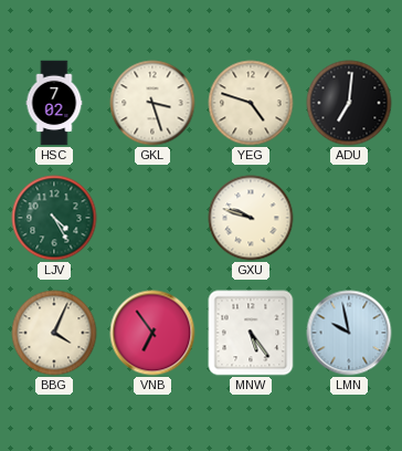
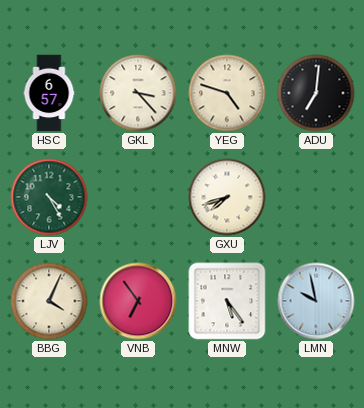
HSC: 7:02 -> 6:57
GKL: 3:27 -> 3:23
GXU: 9:48 -> 7:42
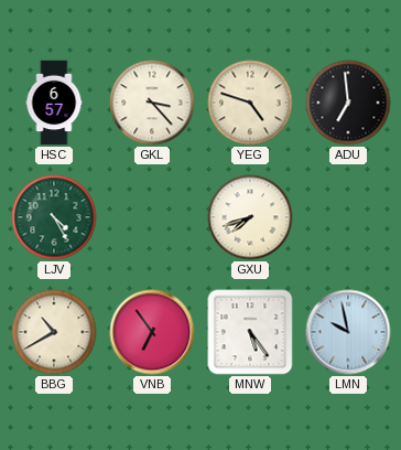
ADU: 7:01 -> 6:59
BBG: 4:04 -> 10:40
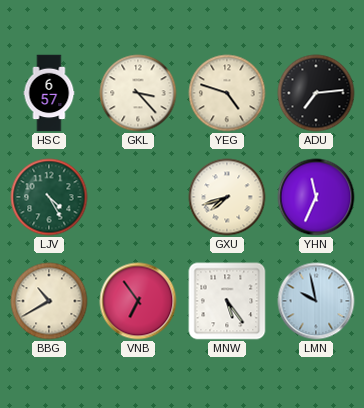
ADU: 6:59 -> 7:14
YHN: none -> 11:34
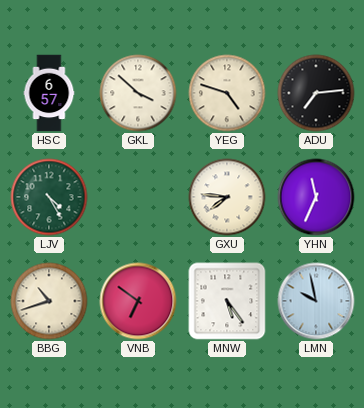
GKL: 3:23 -> 3:52
GXU: 7:42 -> 7:46
BBG: 10:40 -> 10:42
VNB: 6:54 -> 6:51
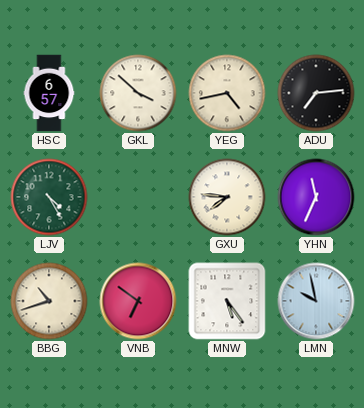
YEG: 4:48 -> 4:43
